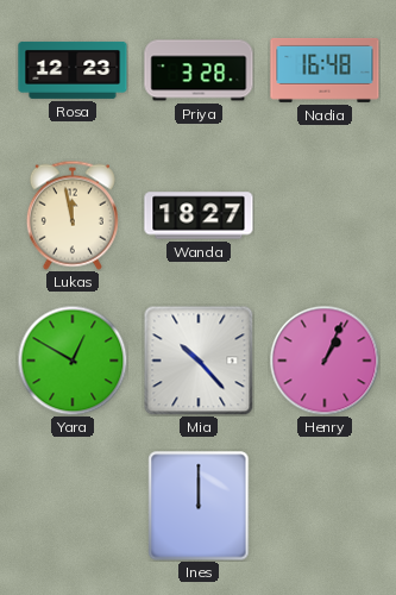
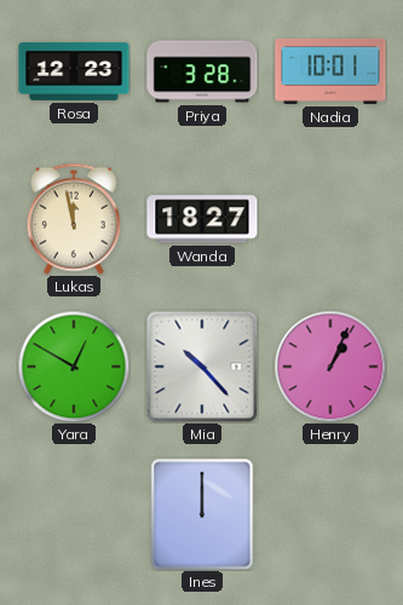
Nadia: 16:48 -> 10:01
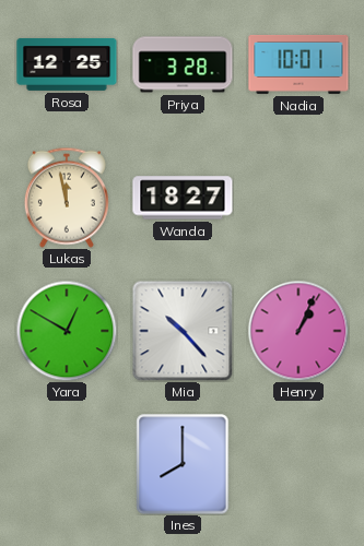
Rosa: 12:23 -> 12:25
Ines: 12:00 -> 8:00
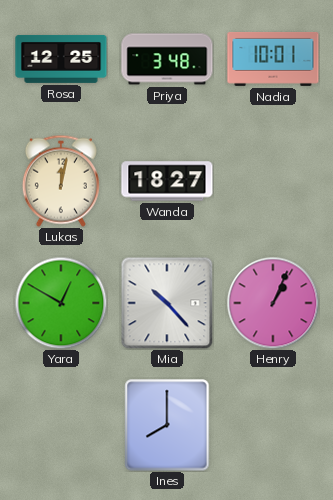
Priya: 3:28 -> 3:48
Lukas: 11:58 -> 12:02
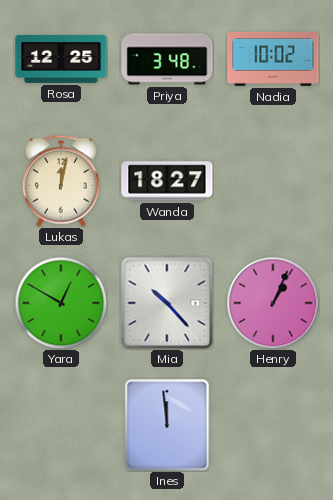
Nadia: 10:01 -> 10:02
Ines: 8:00 -> 11:59
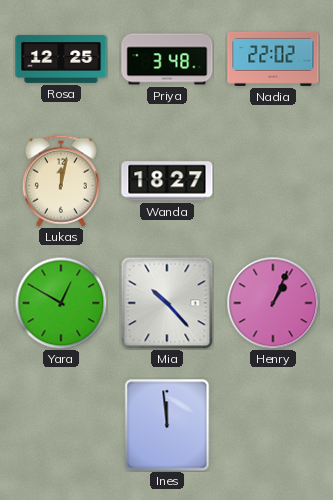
Nadia: 10:02 -> 22:02
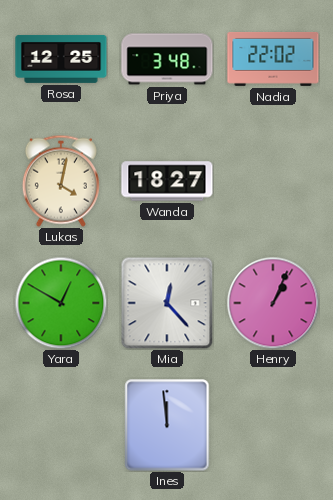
Lukas: 12:02 -> 4:02
Mia: 10:23 -> 12:23
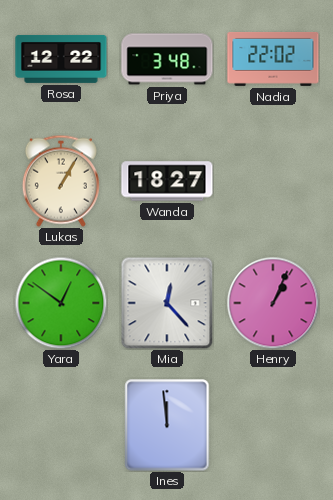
Rosa: 12:25 -> 12:22
Lukas: 4:02 -> 1:05
Yara: 12:50 -> 12:51
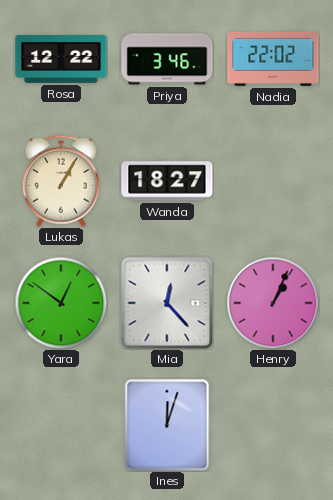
Priya: 3:48 -> 3:46
Ines: 11:59 -> 12:03
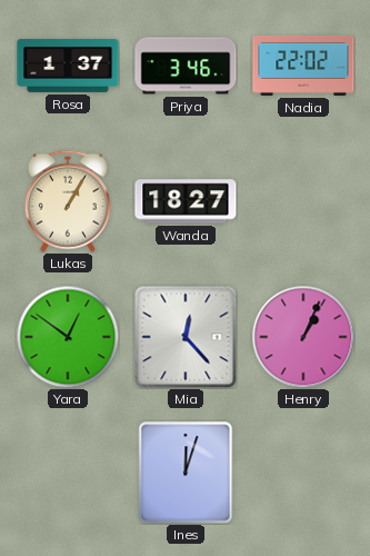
Rosa: 12:22 -> 1:37
